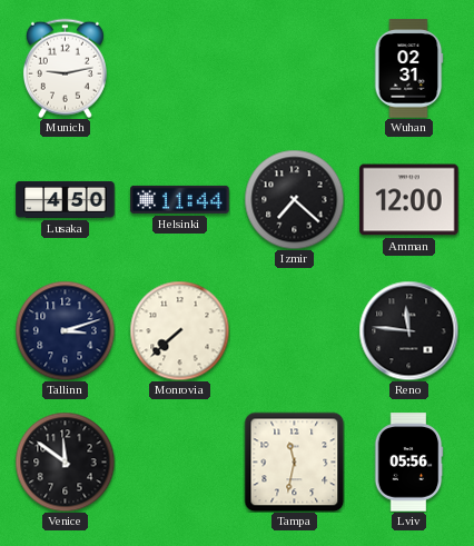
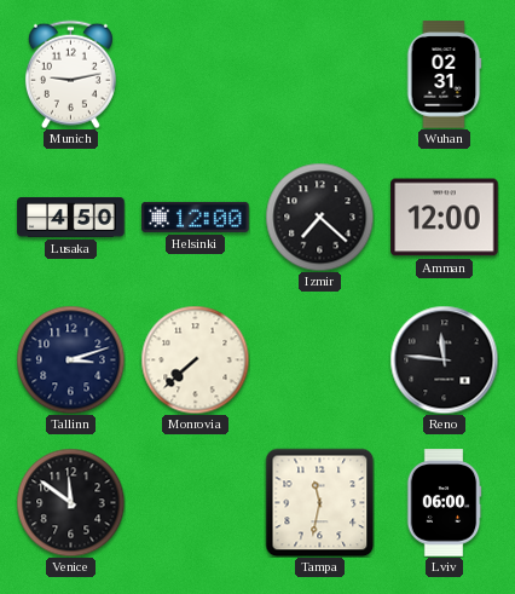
Helsinki: 11:44 -> 12:00
Lviv: 05:56 -> 06:00
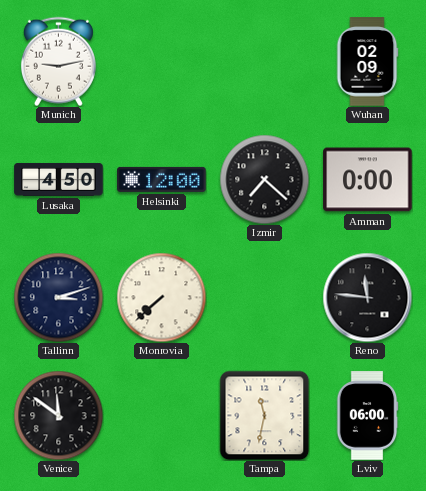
Wuhan: 02:31 -> 02:09
Amman: 12:00 -> 0:00
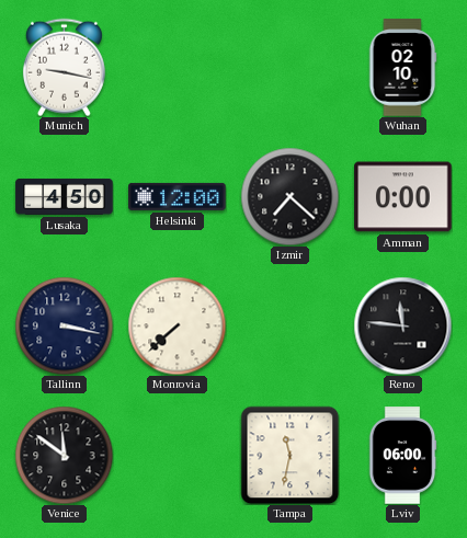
Munich: 9:13 -> 9:17
Wuhan: 02:09 -> 02:10
Tallinn: 3:12 -> 3:17
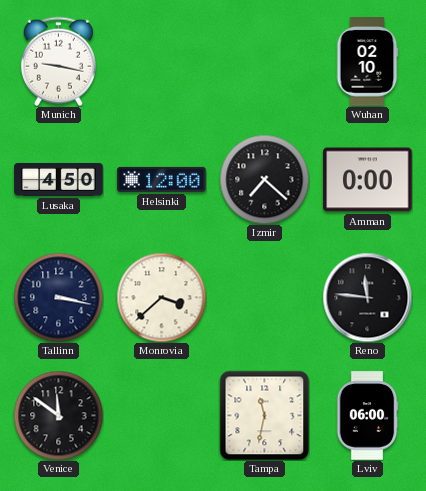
Monrovia: 7:38 -> 3:38
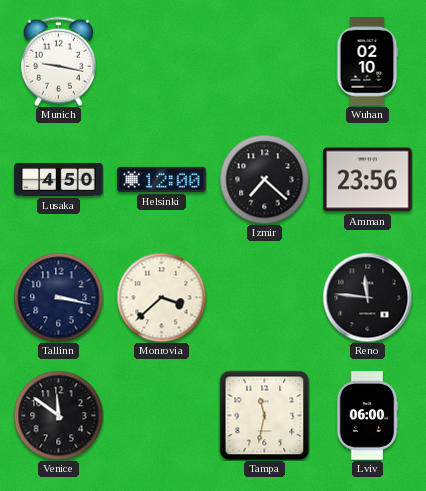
Amman: 0:00 -> 23:56
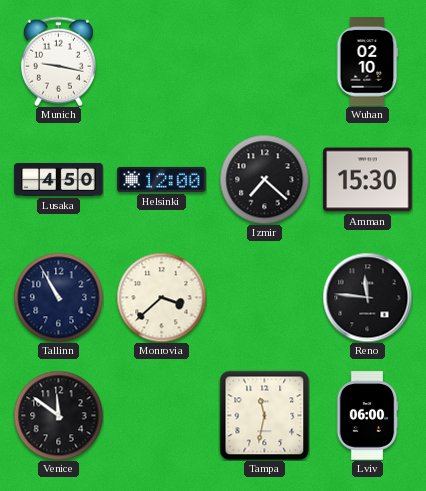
Amman: 23:56 -> 15:30
Tallinn: 3:17 -> 10:55
